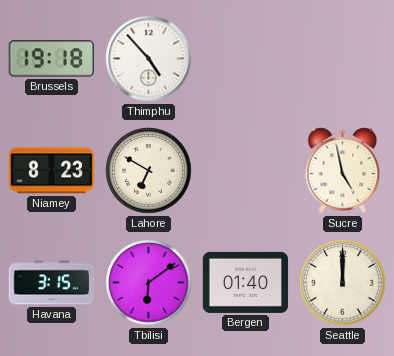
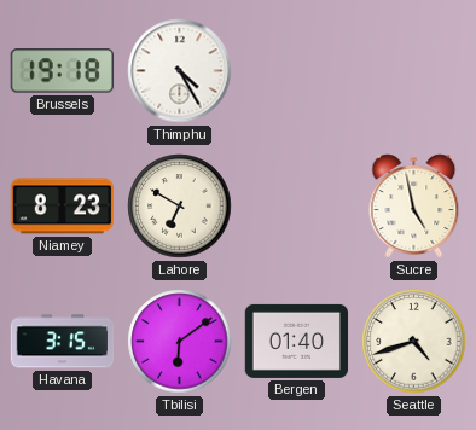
Thimphu: 4:53 -> 4:25
Seattle: 12:00 -> 4:42
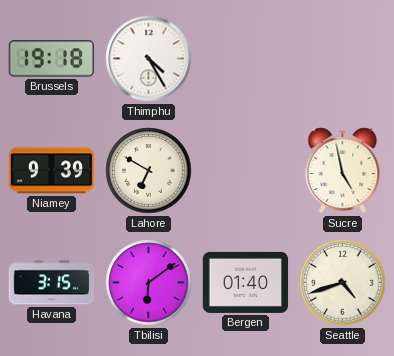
Niamey: 8:23 -> 9:39
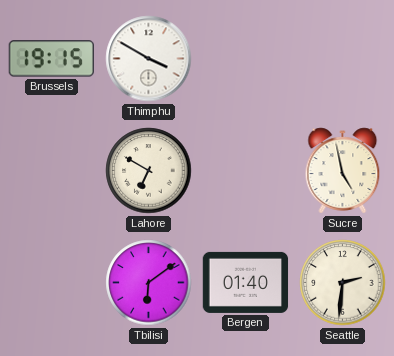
Brussels: 19:18 -> 19:15
Thimphu: 4:25 -> 3:50
Niamey: 9:39 -> none
Havana: 3:15 -> none
Seattle: 4:42 -> 2:31
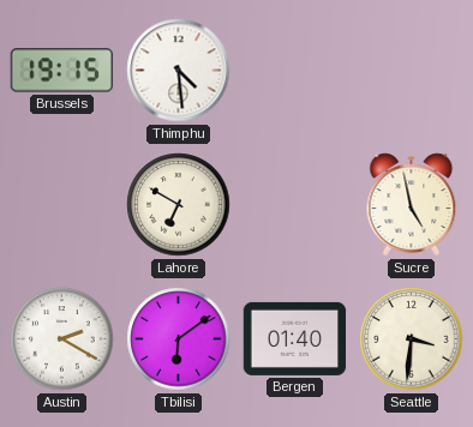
Thimphu: 3:50 -> 4:29
Austin: none -> 2:20
Seattle: 2:31 -> 3:31
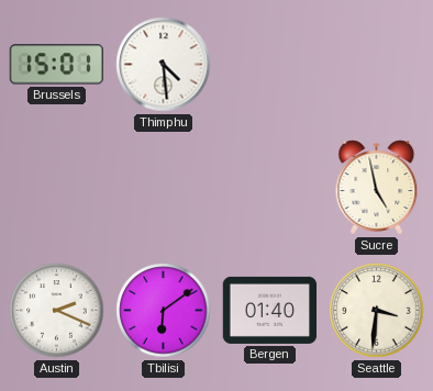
Brussels: 19:15 -> 15:01
Lahore: 6:50 -> none
Austin: 2:20 -> 2:19
